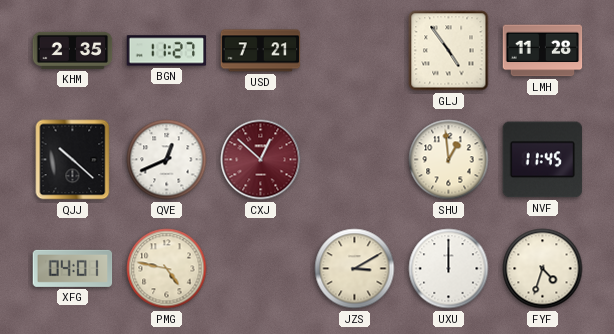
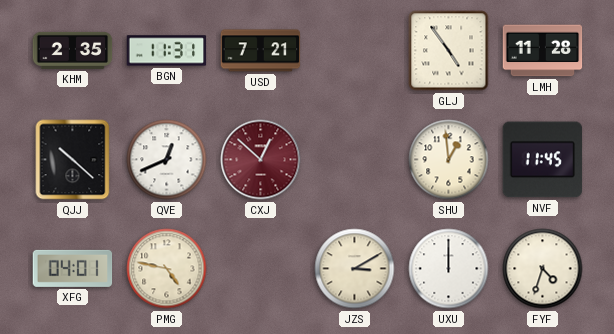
BGN: 11:27 -> 11:31
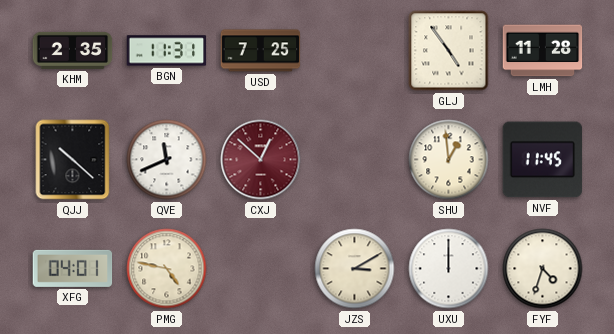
USD: 7:21 -> 7:25
QVE: 12:41 -> 11:41
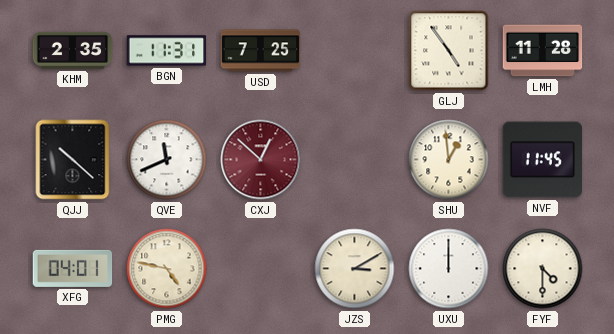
FYF: 4:33 -> 4:30
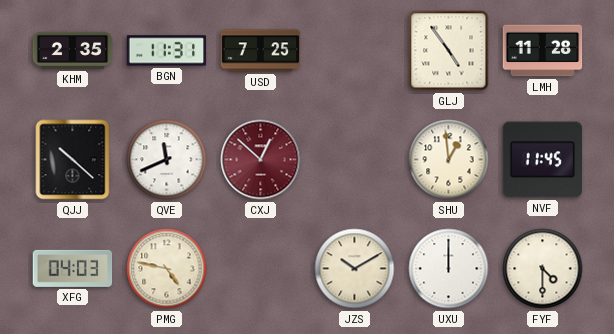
XFG: 04:01 -> 04:03
JZS: 3:10 -> 10:10
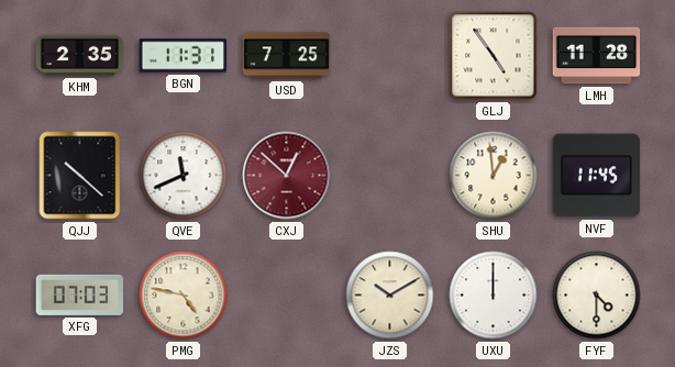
XFG: 04:03 -> 07:03
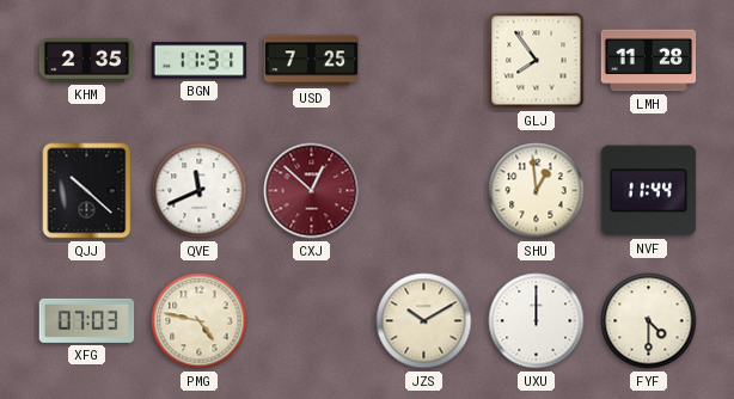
GLJ: 4:54 -> 7:54
NVF: 11:45 -> 11:44
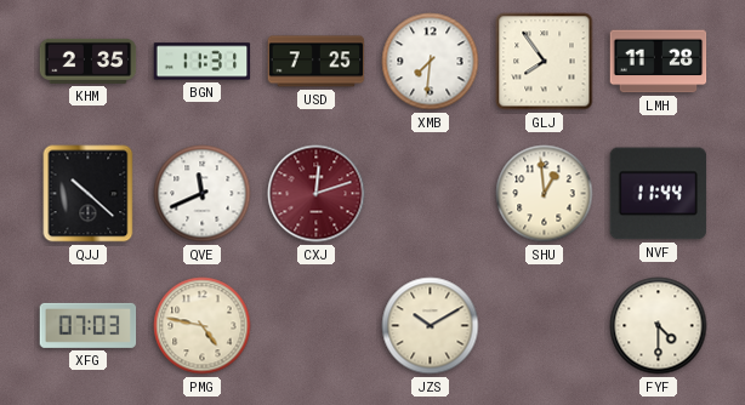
XMB: none -> 7:31
CXJ: 12:52 -> 12:12
UXU: 12:00 -> none
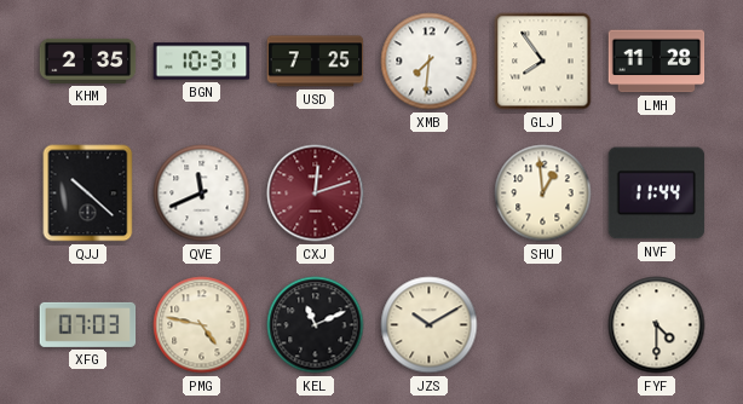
BGN: 11:31 -> 10:31
KEL: none -> 11:11
